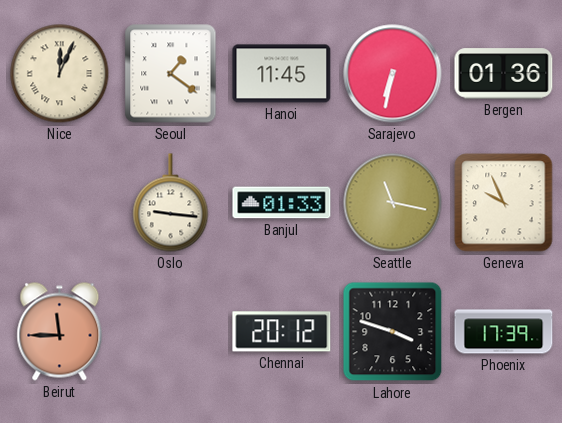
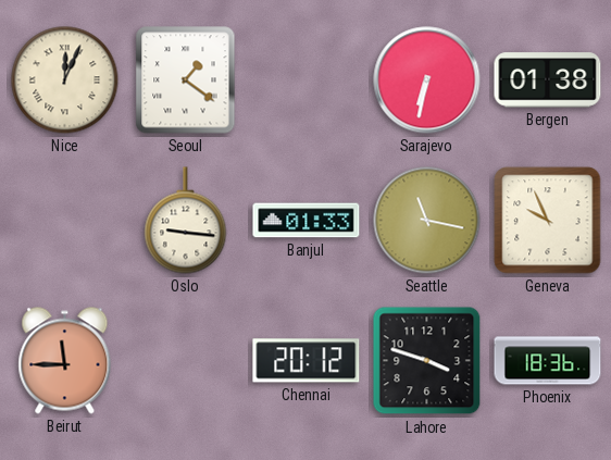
Hanoi: 11:45 -> none
Bergen: 01:36 -> 01:38
Phoenix: 17:39 -> 18:36
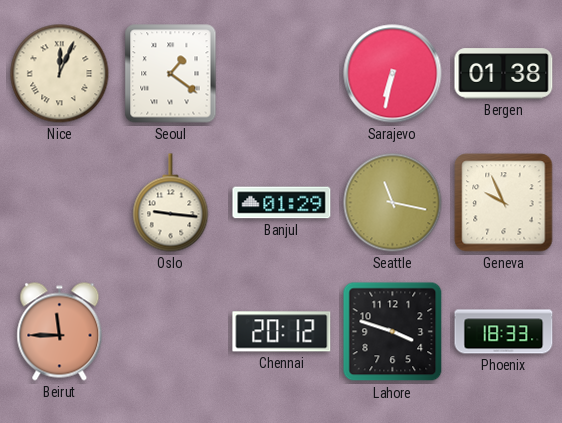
Banjul: 01:33 -> 01:29
Phoenix: 18:36 -> 18:33
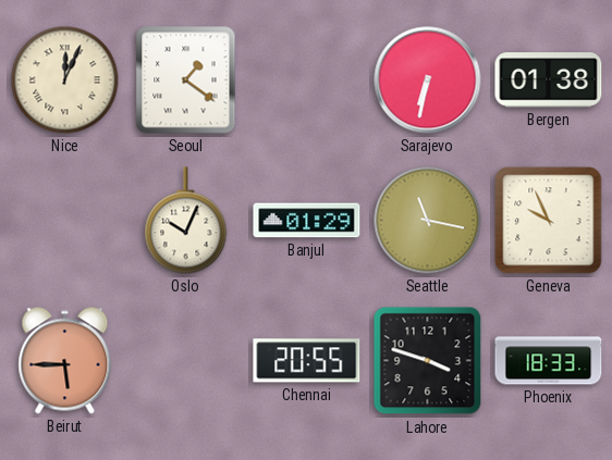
Oslo: 9:16 -> 10:04
Beirut: 11:45 -> 5:45
Chennai: 20:12 -> 20:55
